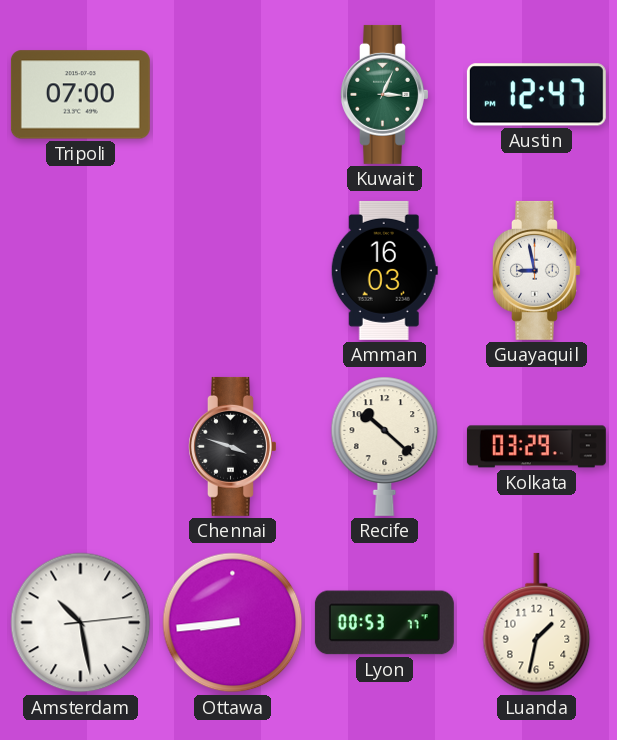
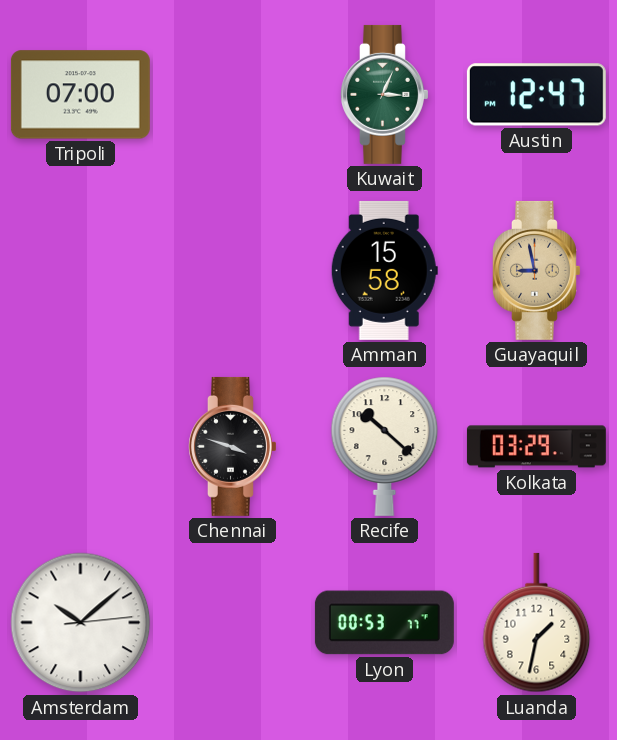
Amman: 16:03 -> 15:58
Guayaquil dial: white -> champagne
Amsterdam: 10:28 -> 10:08
Ottawa: 8:44 -> none
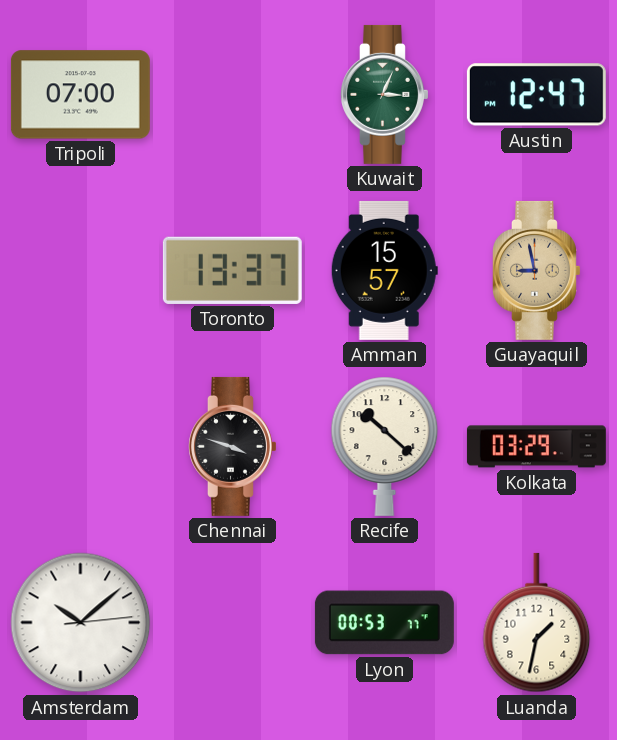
Toronto: none -> 13:37
Amman: 15:58 -> 15:57
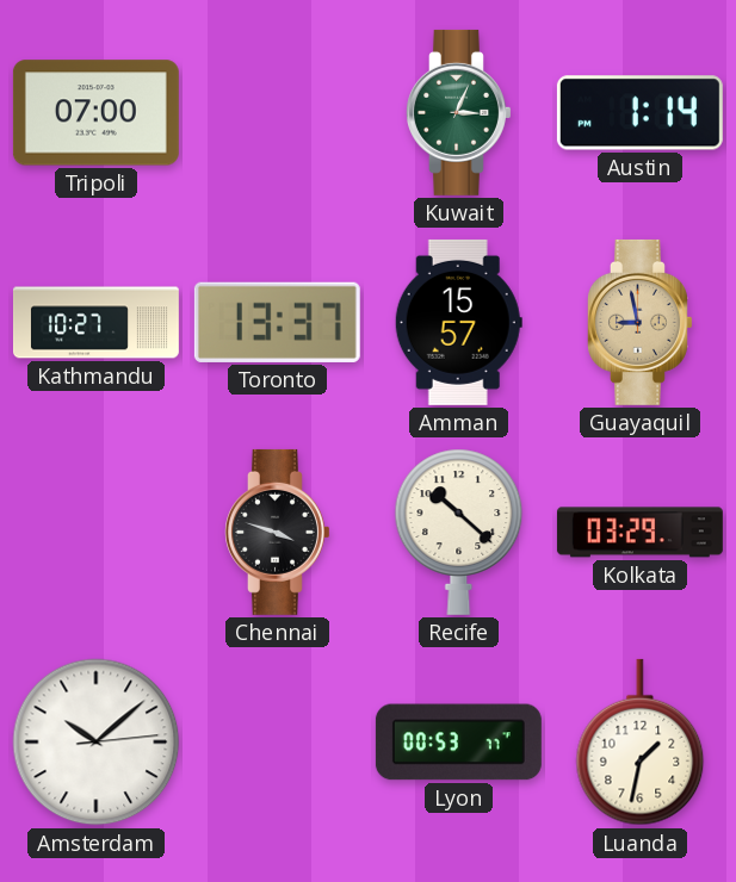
Austin: 12:47 -> 1:14
Kathmandu: none -> 10:27
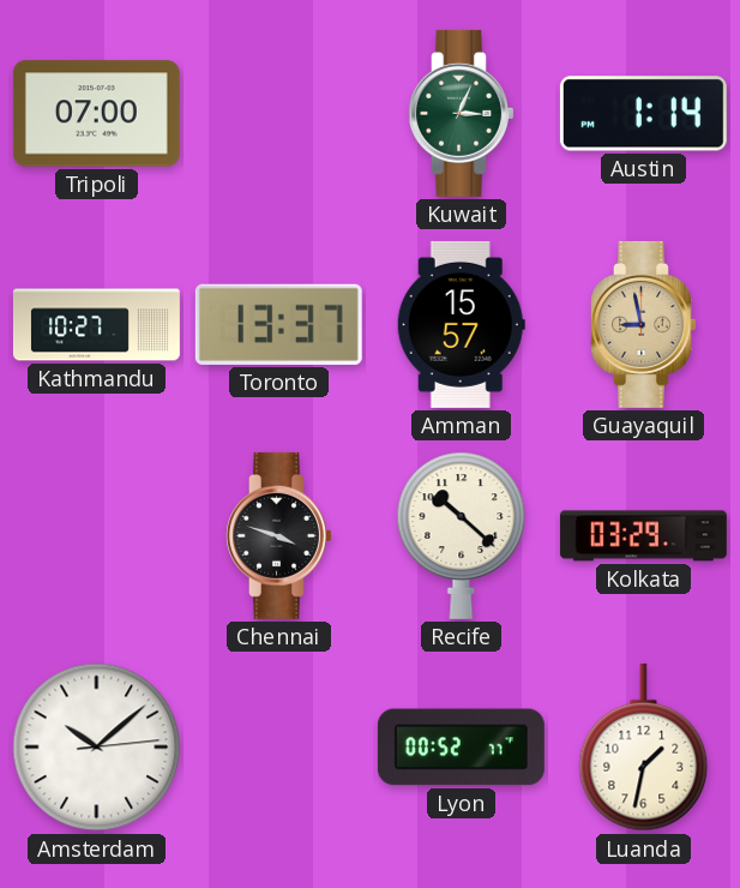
Lyon: 00:53 -> 00:52
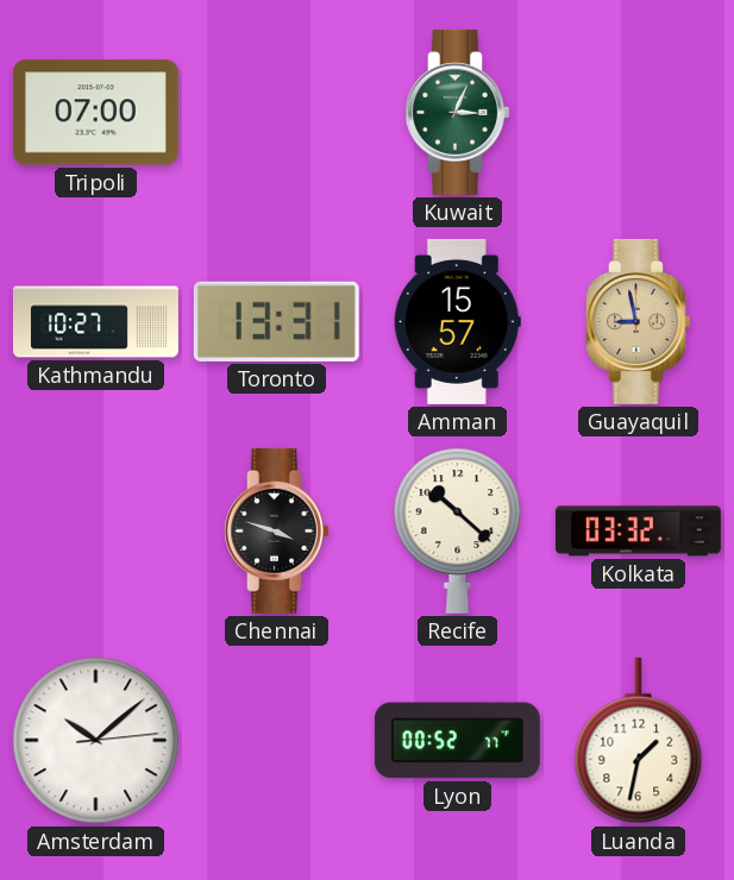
Austin: 1:14 -> none
Toronto: 13:37 -> 13:31
Kolkata: 03:29 -> 03:32
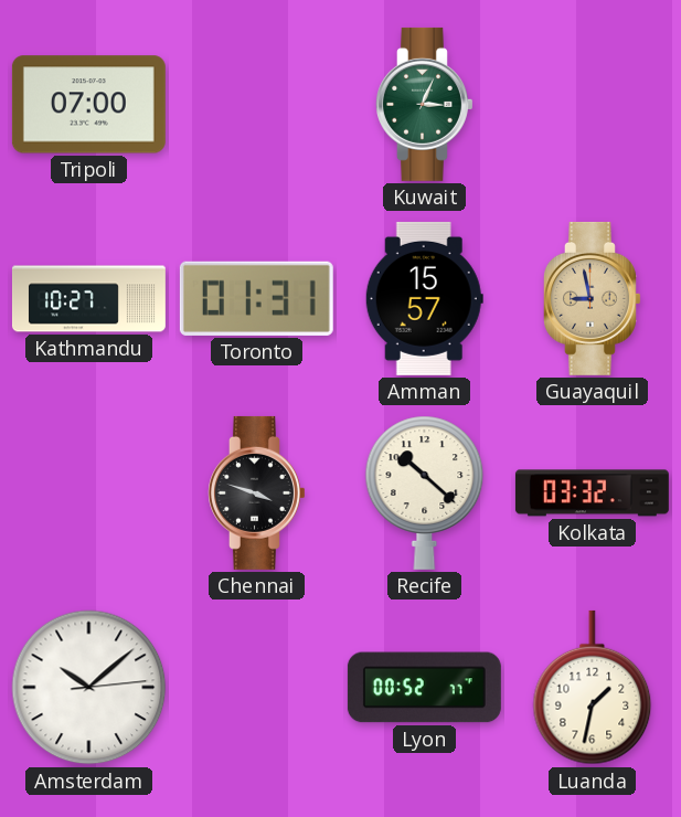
Toronto: 13:31 -> 01:31
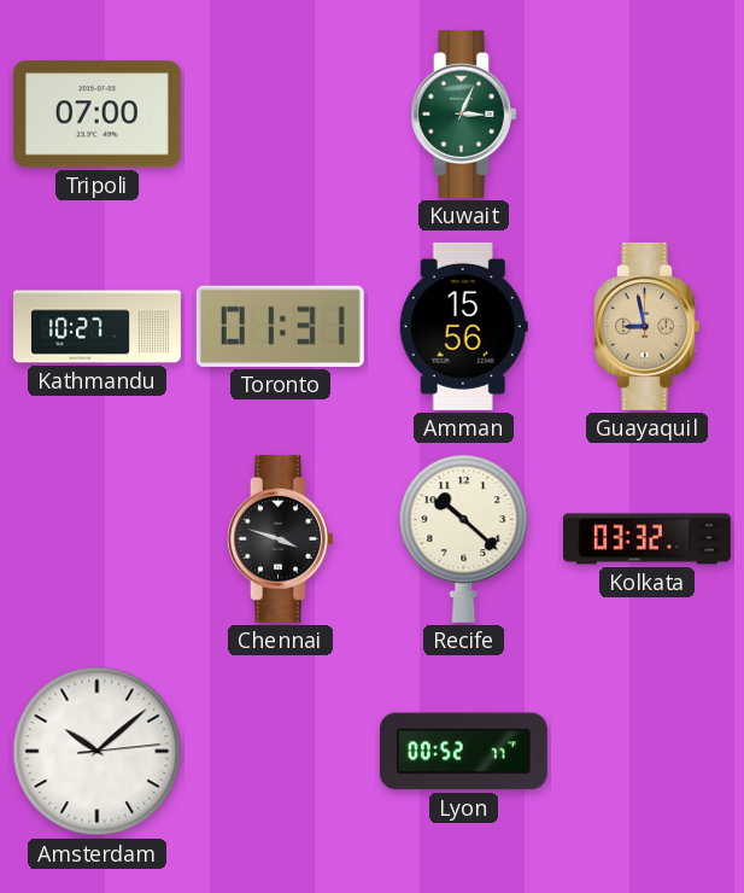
Amman: 15:57 -> 15:56
Luanda: 1:32 -> none
